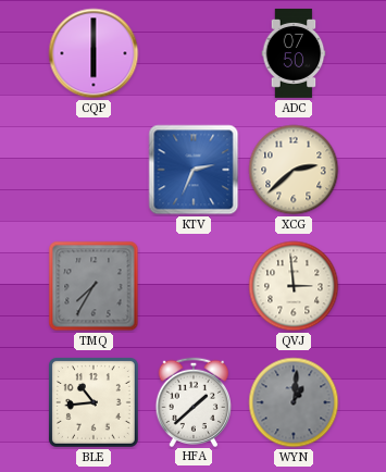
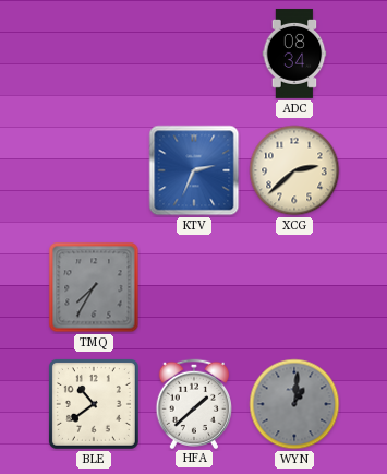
CQP: 6:00 -> none
ADC: 07:50 -> 08:34
QVJ: 2:59 -> none
BLE: 10:44 -> 10:39
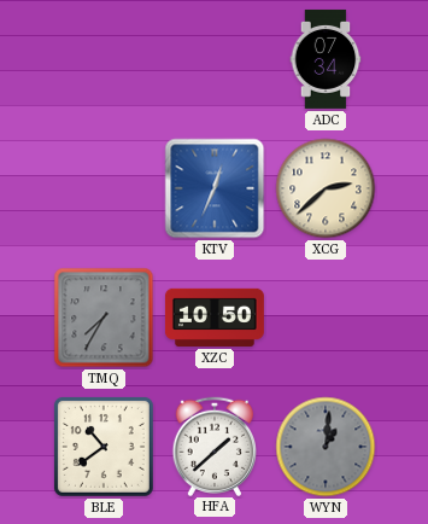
ADC: 08:34 -> 07:34
KTV: 2:34 -> 12:34
XZC: none -> 10:50
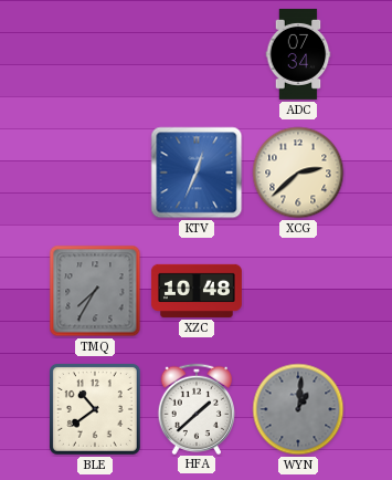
XZC: 10:50 -> 10:48
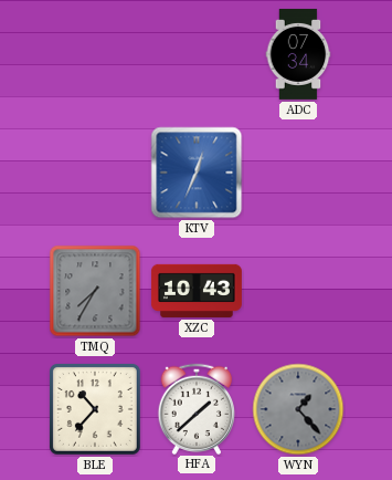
XCG: 2:38 -> none
XZC: 10:48 -> 10:43
BLE: 10:39 -> 10:37
WYN: 1:01 -> 1:23
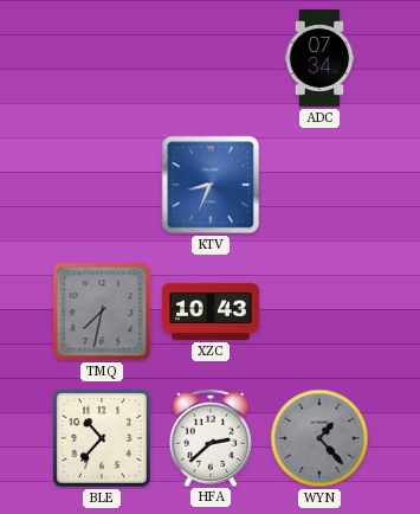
KTV: 12:34 -> 8:34
TMQ: 7:35 -> 7:32
HFA: 1:38 -> 2:38
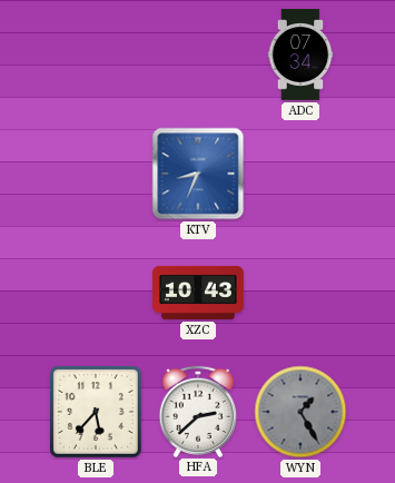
TMQ: 7:32 -> none
BLE: 10:37 -> 5:37
WYN: 1:23 -> 1:25
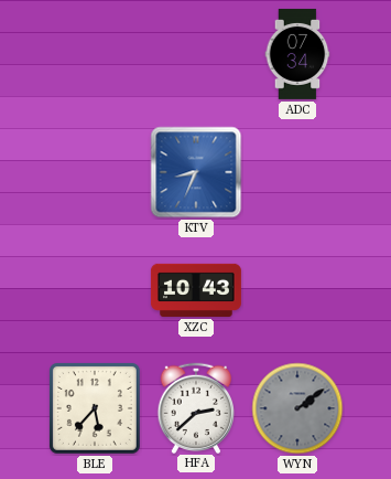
WYN: 1:25 -> 2:09
